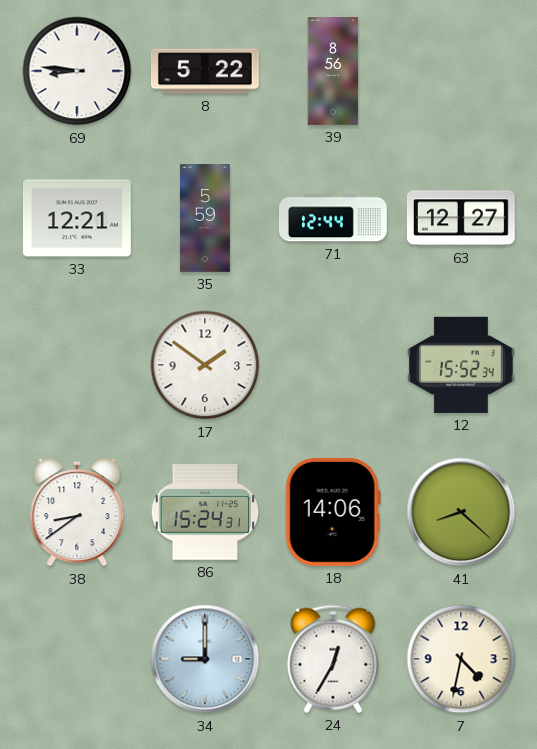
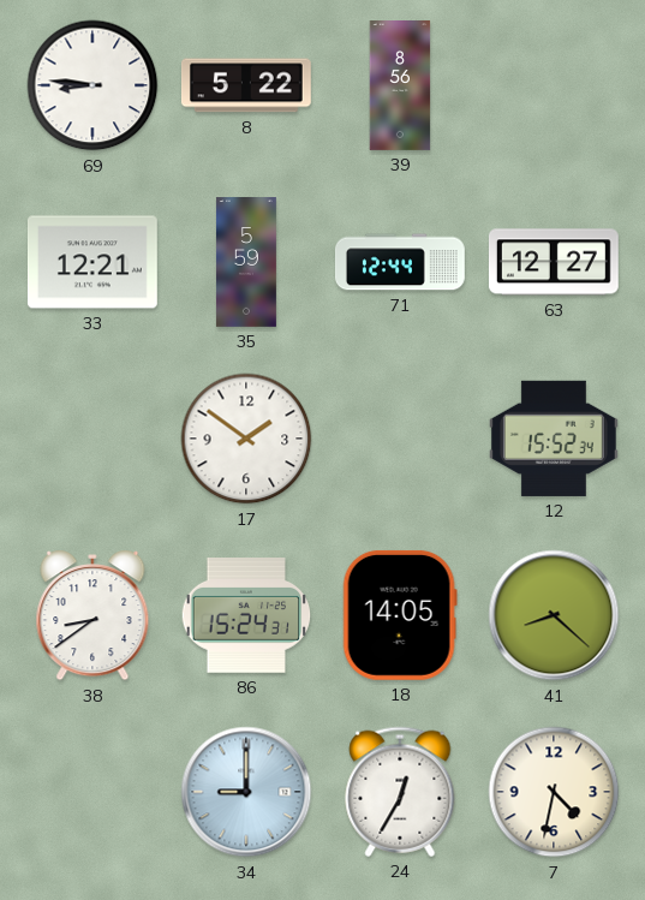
18: 14:06 -> 14:05
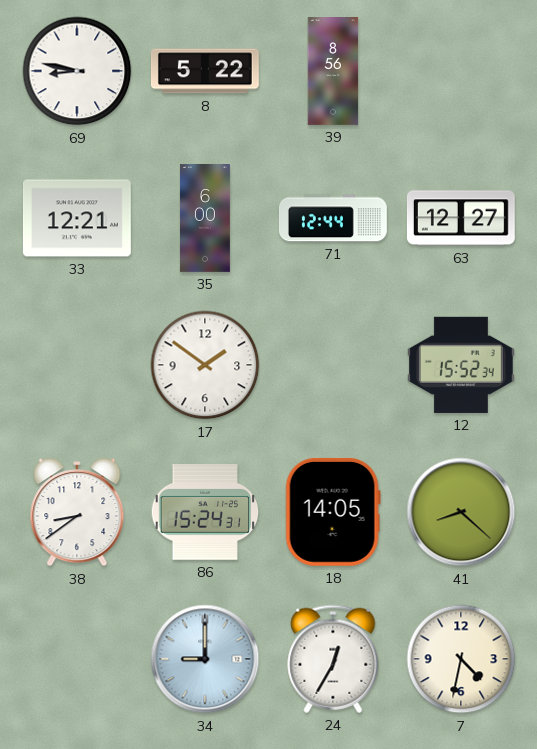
69: 8:46 -> 8:47
35: 5:59 -> 6:00
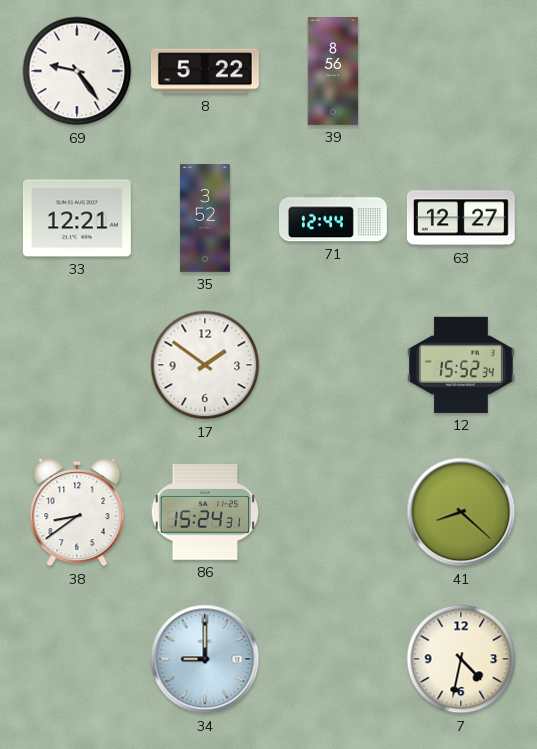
69: 8:47 -> 9:24
35: 6:00 -> 3:52
18: 14:05 -> none
24: 12:35 -> none
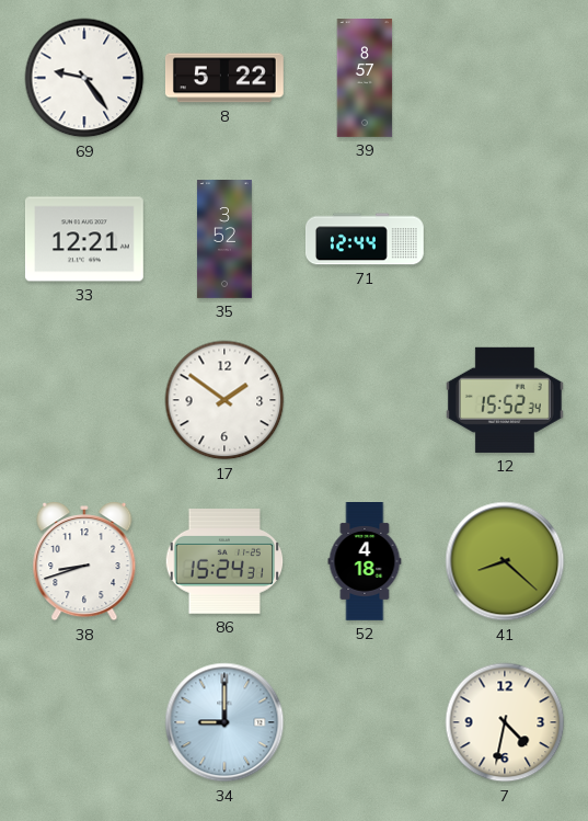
39: 8:56 -> 8:57
63: 12:27 -> none
38: 8:39 -> 8:42
52: none -> 4:18
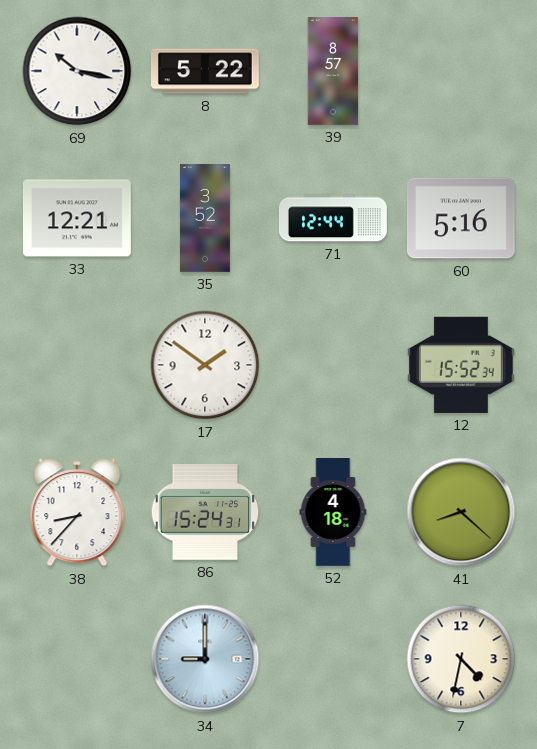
69: 9:24 -> 10:17
60: none -> 5:16
38: 8:42 -> 8:37
